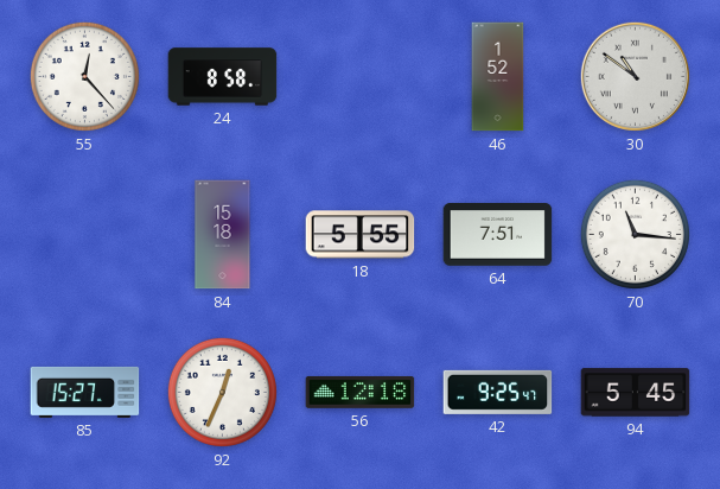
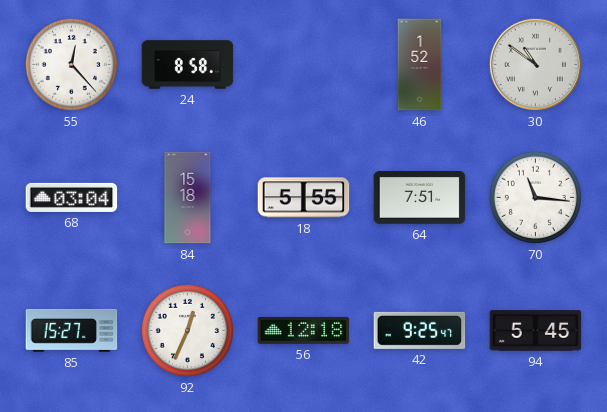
68: none -> 03:04
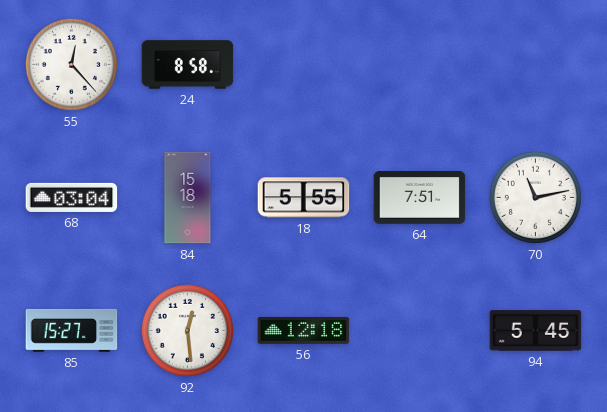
46: 1:52 -> none
30: 10:51 -> none
70: 11:16 -> 11:13
92: 12:34 -> 12:29
42: 9:25 -> none
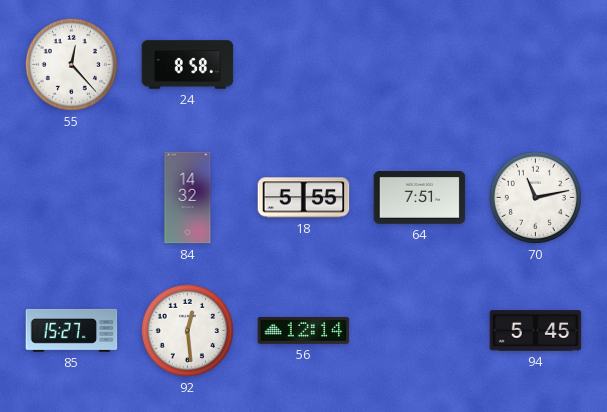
68: 03:04 -> none
84: 15:18 -> 14:32
56: 12:18 -> 12:14
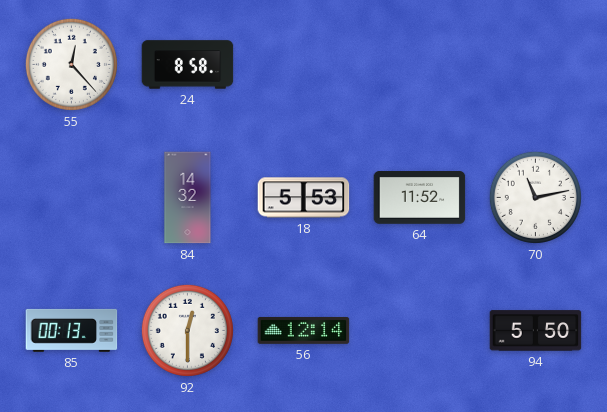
18: 5:55 -> 5:53
64: 7:51 -> 11:52
85: 15:27 -> 00:13
92: 12:29 -> 12:30
94: 5:45 -> 5:50
